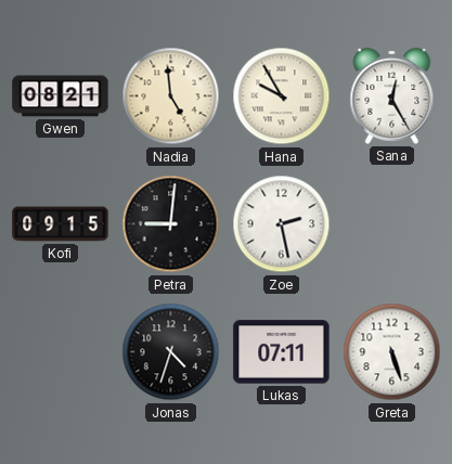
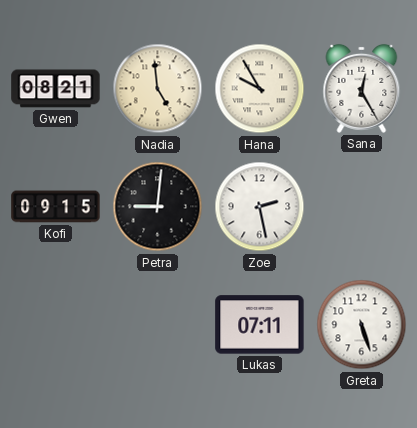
Jonas: 4:33 -> none
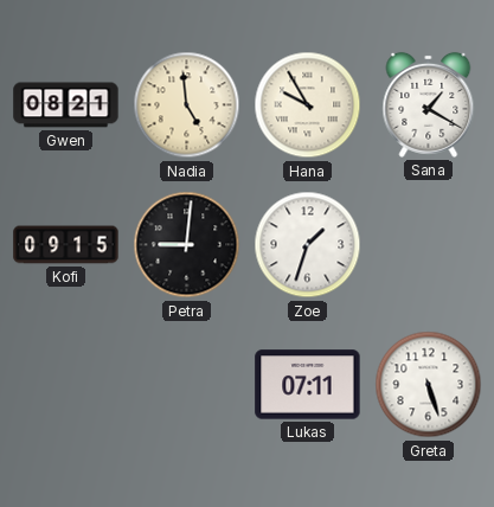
Sana: 12:25 -> 1:20
Zoe: 2:28 -> 1:33
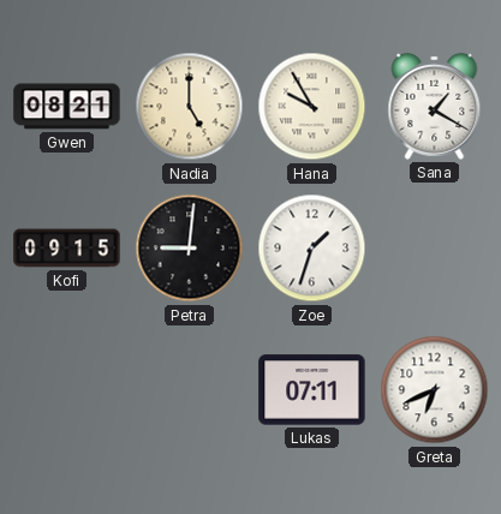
Nadia: 4:59 -> 5:00
Greta: 5:27 -> 6:41
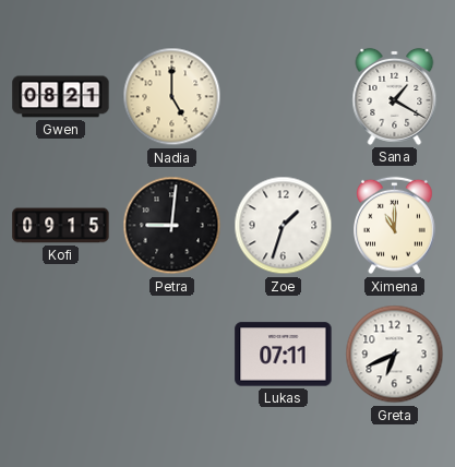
Hana: 9:55 -> none
Ximena: none -> 11:00
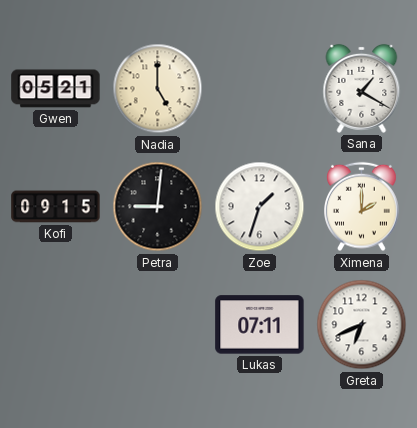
Gwen: 08:21 -> 05:21
Ximena: 11:00 -> 2:00
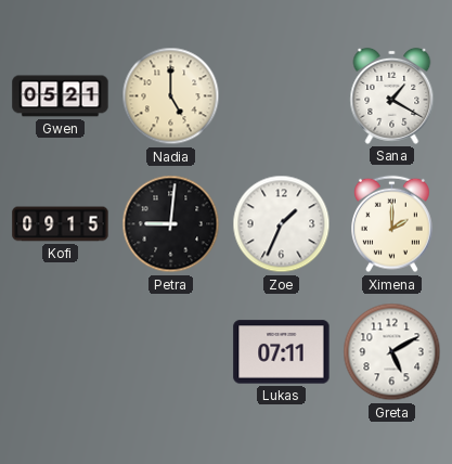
Zoe: 1:33 -> 1:34
Greta: 6:41 -> 5:10
